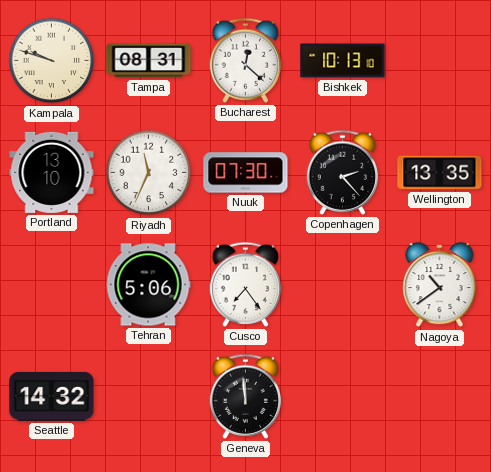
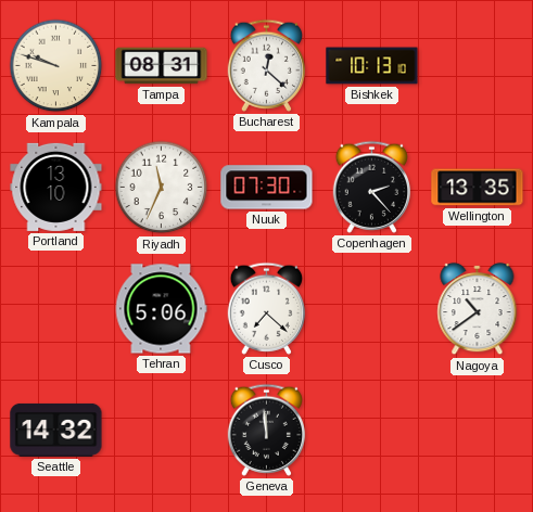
Cusco: 7:24 -> 7:22
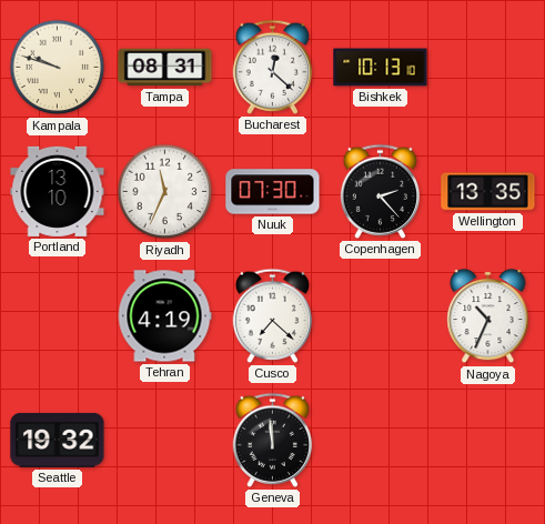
Tehran: 5:06 -> 4:19
Nagoya: 10:39 -> 10:34
Seattle: 14:32 -> 19:32
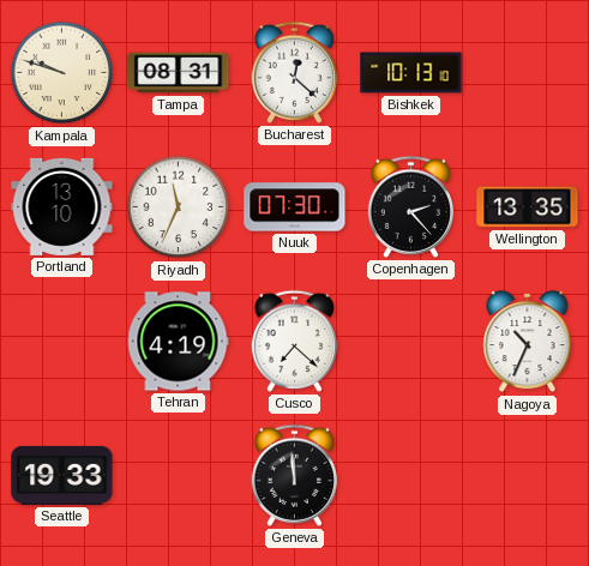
Seattle: 19:32 -> 19:33
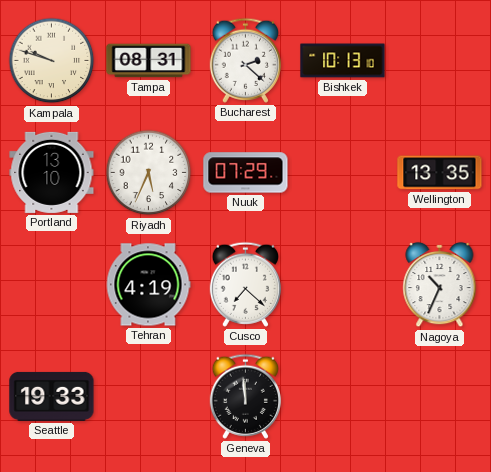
Bucharest: 12:22 -> 2:22
Riyadh: 11:34 -> 5:34
Nuuk: 07:30 -> 07:29
Copenhagen: 2:23 -> none
